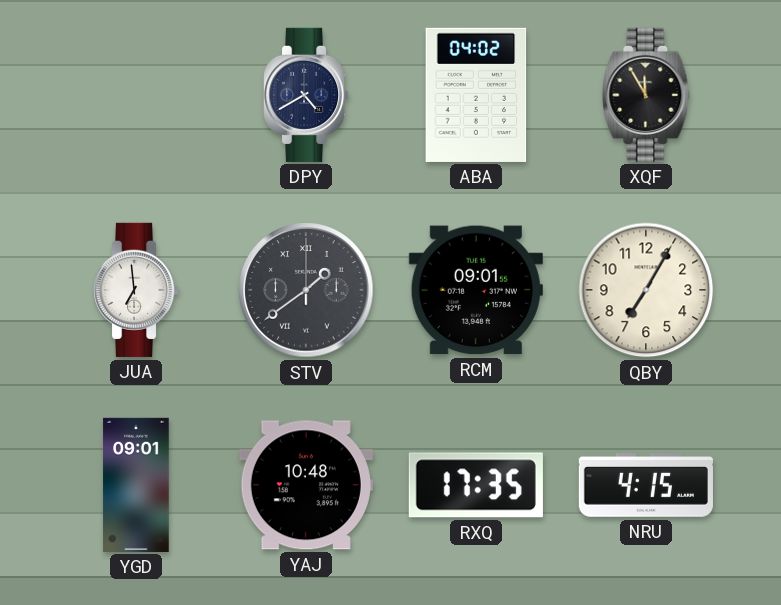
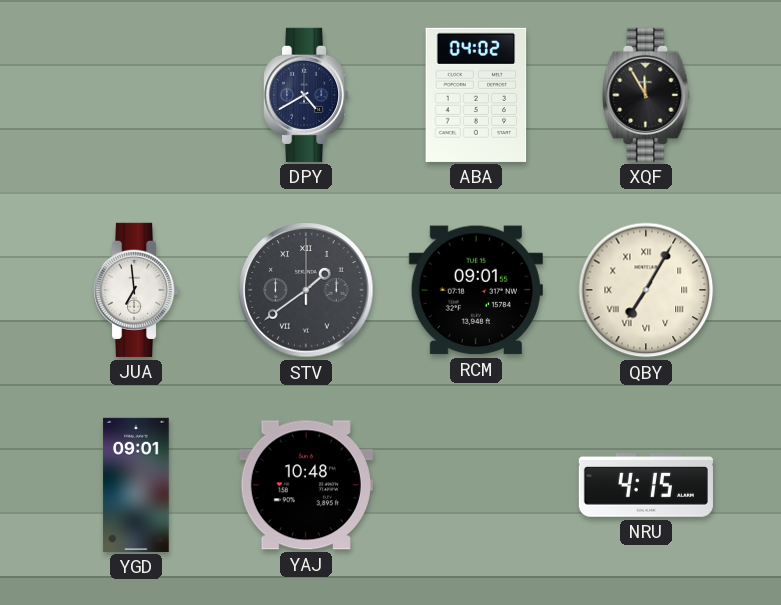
QBY numerals: Arabic -> Roman
RXQ: 17:35 -> none
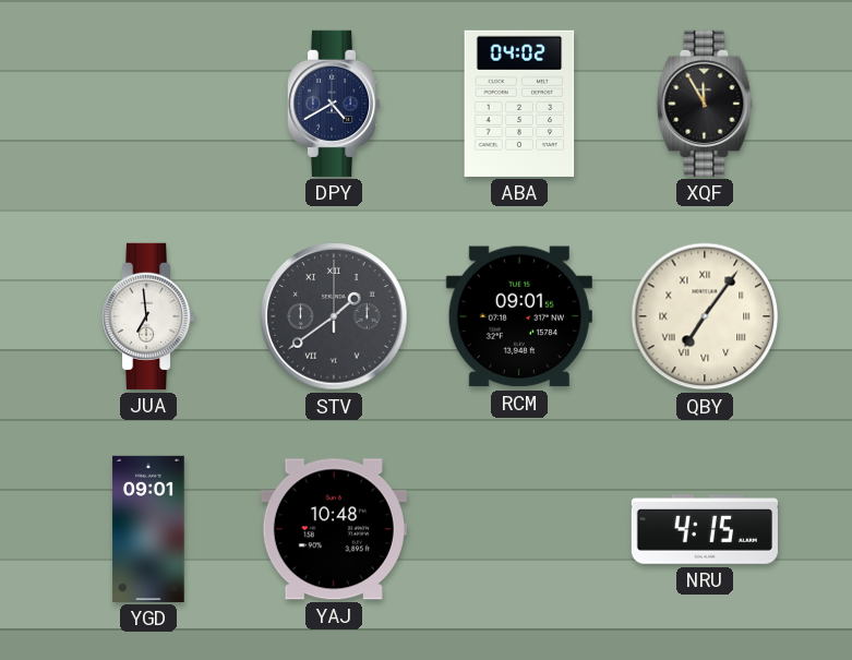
QBY: 7:05 -> 7:06
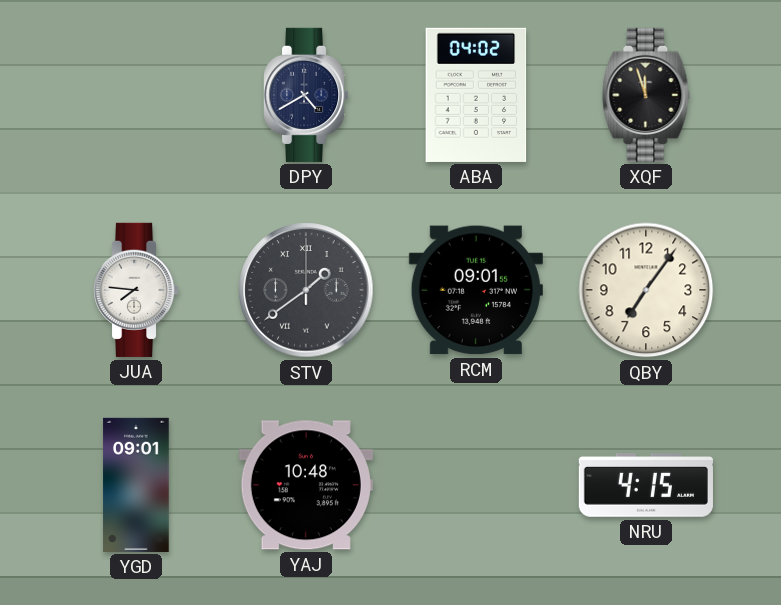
XQF: 11:55 -> 11:57
JUA: 6:59 -> 7:46
QBY numerals: Roman -> Arabic
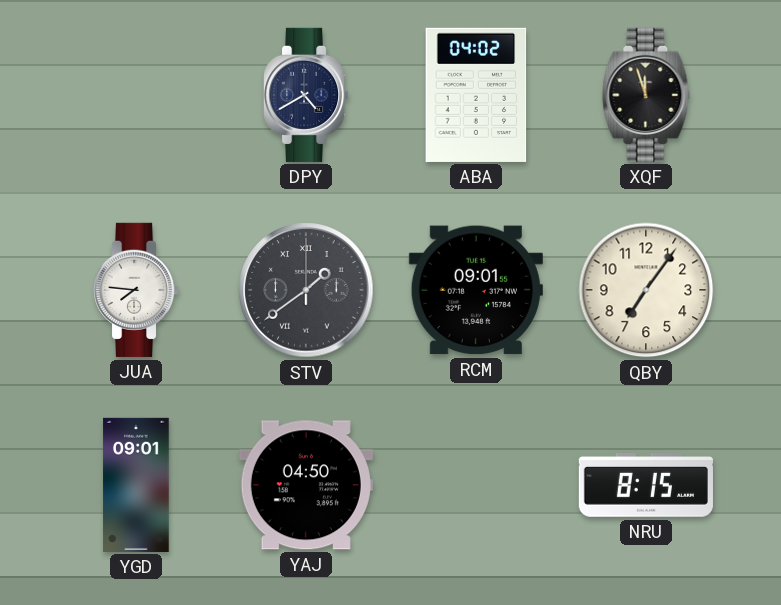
YAJ: 10:48 -> 04:50
NRU: 4:15 -> 8:15
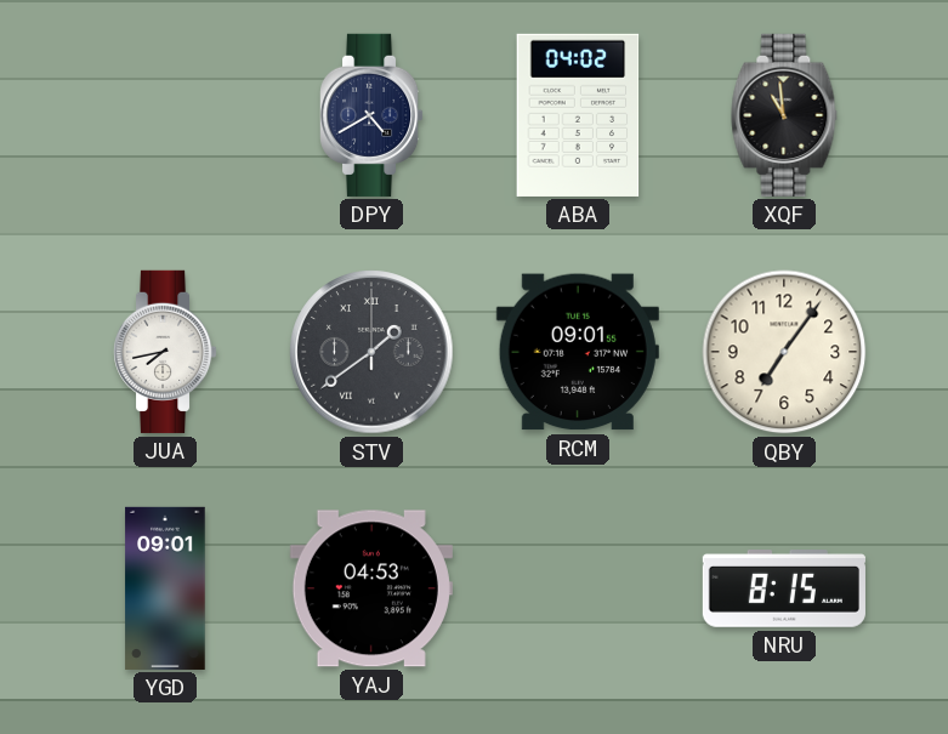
XQF: 11:57 -> 10:59
JUA: 7:46 -> 7:43
YAJ: 04:50 -> 04:53
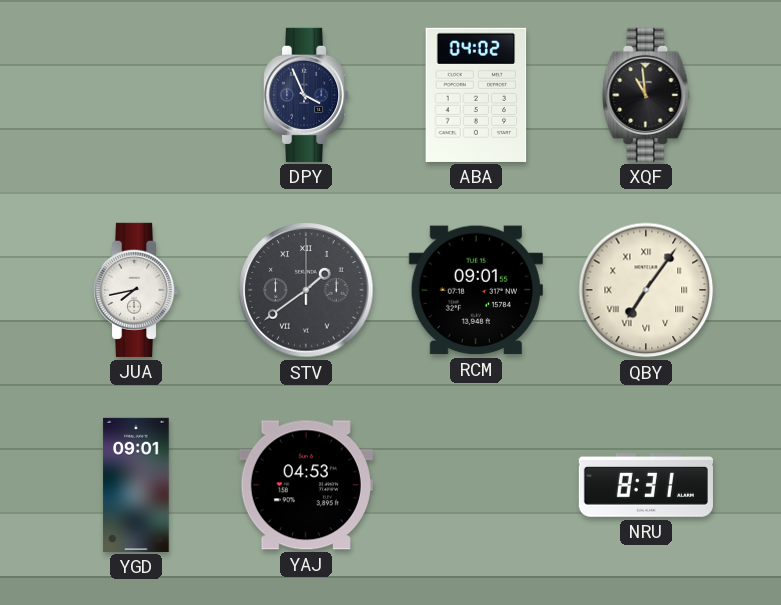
DPY: 4:40 -> 3:56
QBY numerals: Arabic -> Roman
NRU: 8:15 -> 8:31
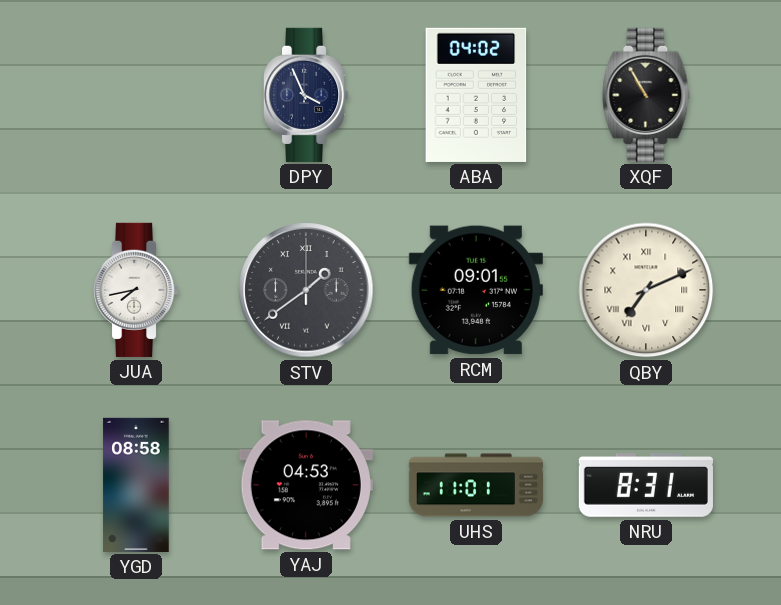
XQF: 10:59 -> 10:55
QBY: 7:06 -> 7:11
YGD: 09:01 -> 08:58
UHS: none -> 11:01
